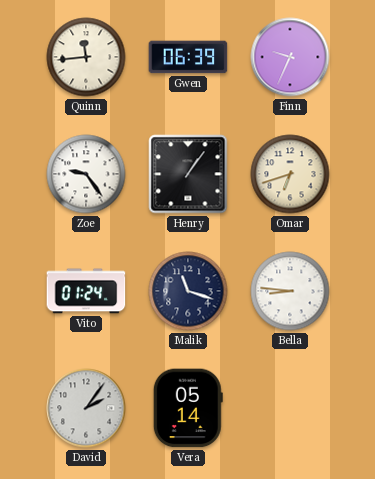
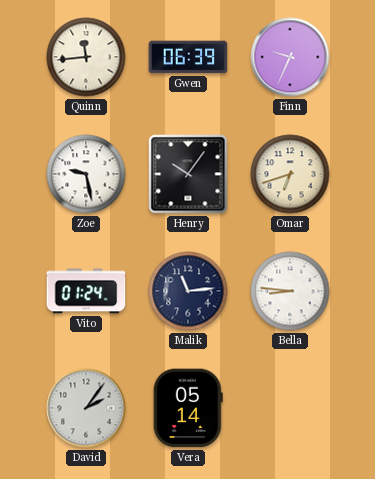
Zoe: 9:24 -> 9:28
Henry: 1:06 -> 10:06
Malik: 11:18 -> 11:14
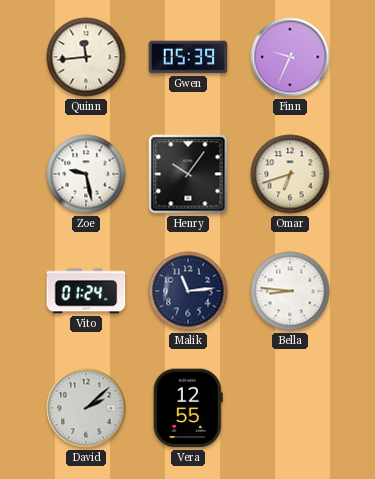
Gwen: 06:39 -> 05:39
David: 2:06 -> 2:08
Vera: 05:14 -> 12:55
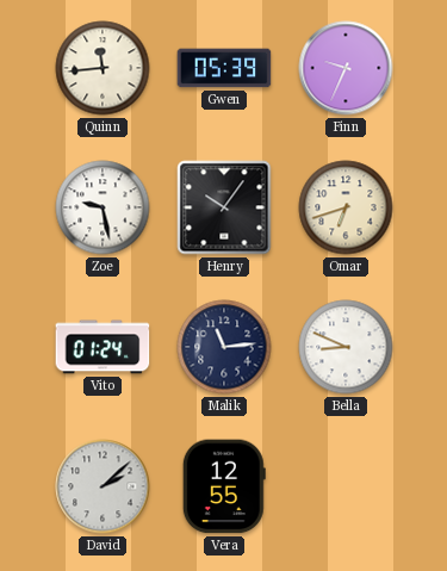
Bella: 8:46 -> 8:49
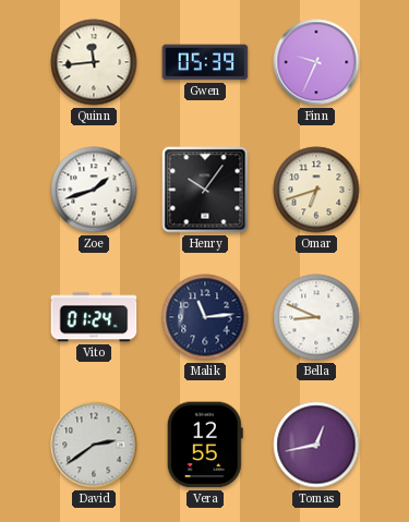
Zoe: 9:28 -> 1:42
David: 2:08 -> 2:39
Tomas: none -> 12:43
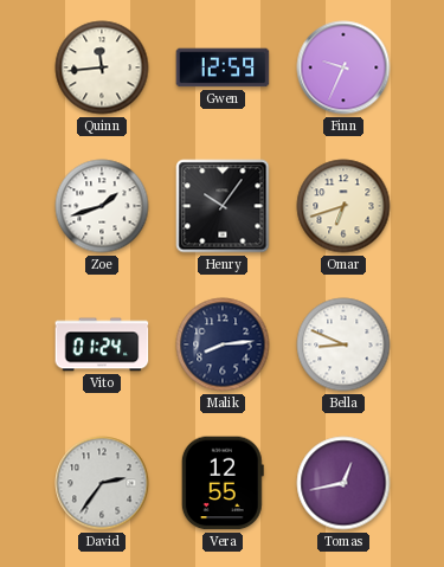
Gwen: 05:39 -> 12:59
Malik: 11:14 -> 8:14
David: 2:39 -> 2:36
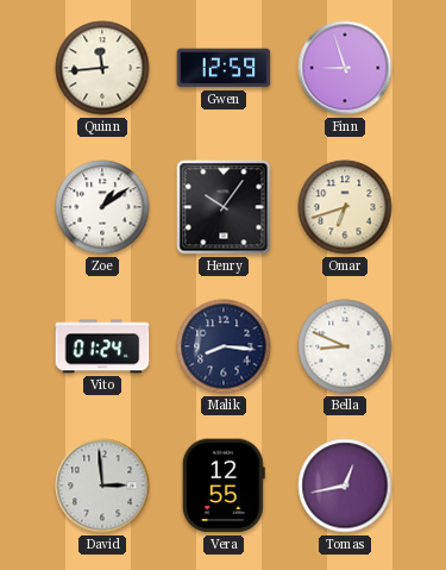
Finn: 9:34 -> 8:57
Zoe: 1:42 -> 1:09
Malik: 8:14 -> 8:16
David: 2:36 -> 2:59
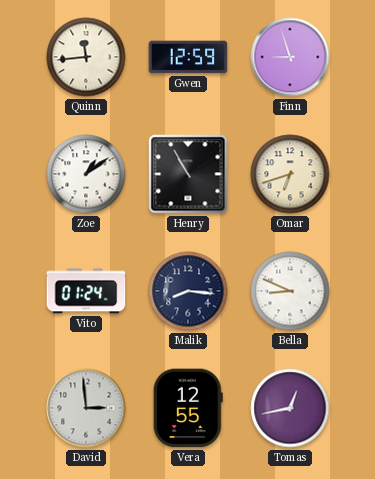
Henry: 10:06 -> 10:55
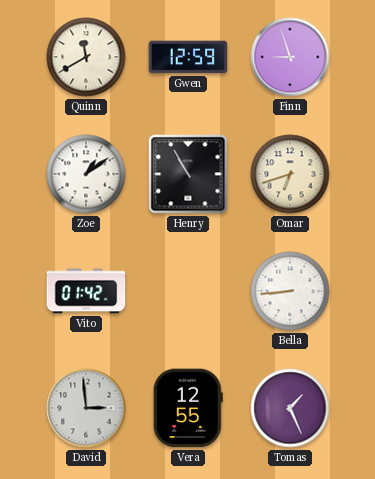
Quinn: 11:44 -> 11:40
Vito: 01:24 -> 01:42
Malik: 8:16 -> none
Bella: 8:49 -> 8:44
Tomas: 12:43 -> 1:26
